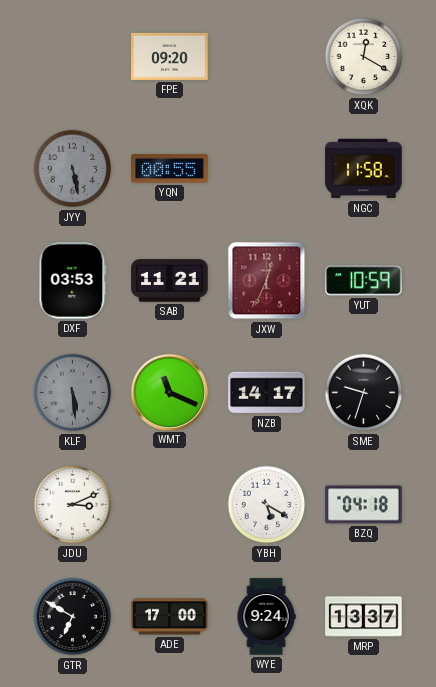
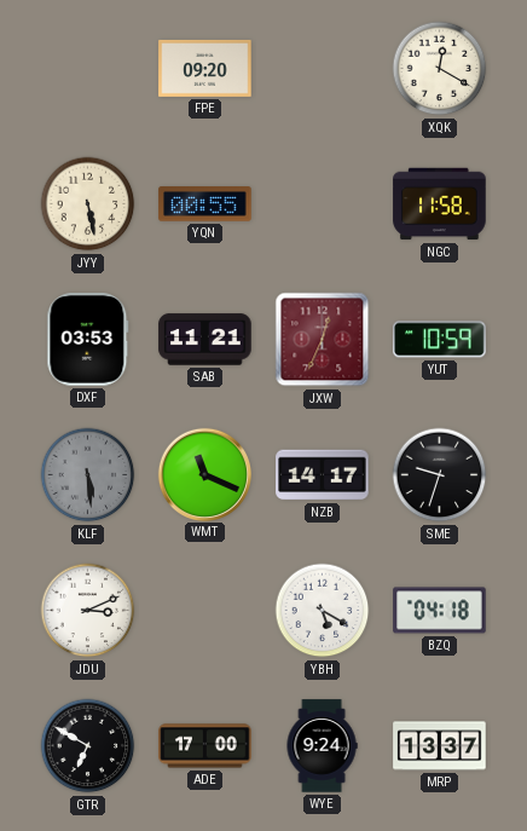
JYY dial: grey -> cream
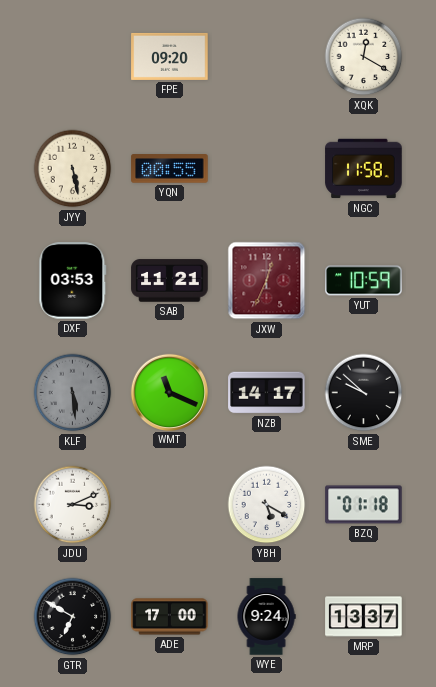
SME: 9:33 -> 9:52
BZQ: 04:18 -> 01:18
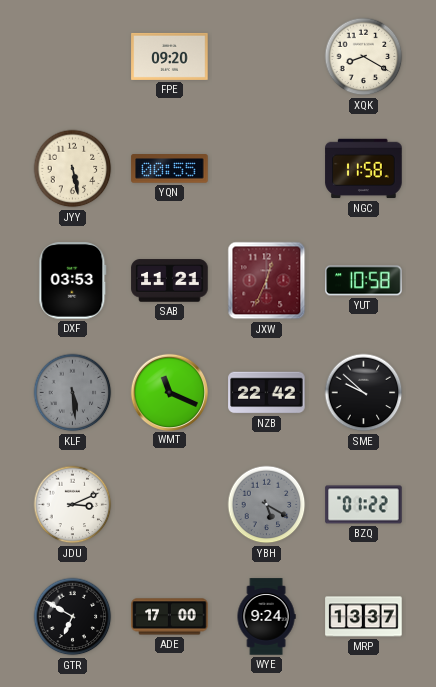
XQK: 12:20 -> 8:20
YUT: 10:59 -> 10:58
NZB: 14:17 -> 22:42
YBH dial: white -> grey
BZQ: 01:18 -> 01:22
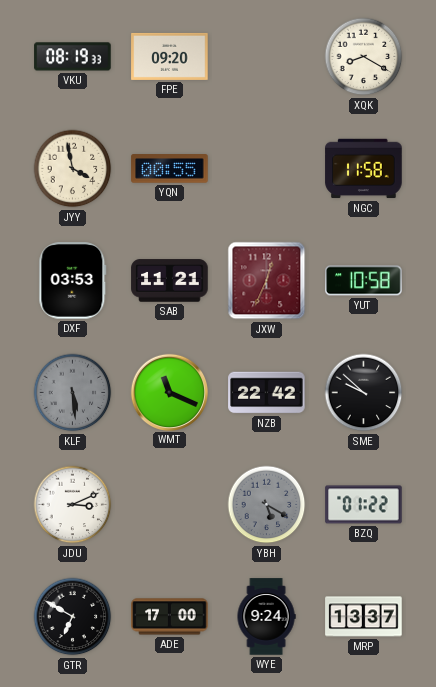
VKU: none -> 08:19
JYY: 5:28 -> 3:58
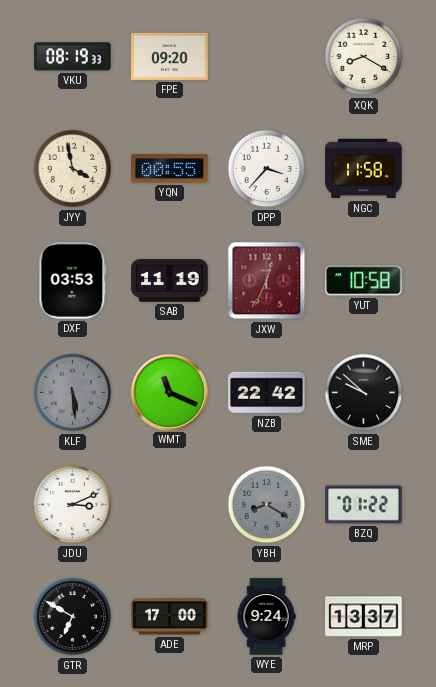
DPP: none -> 3:37
SAB: 11:21 -> 11:19
YBH: 5:20 -> 8:20
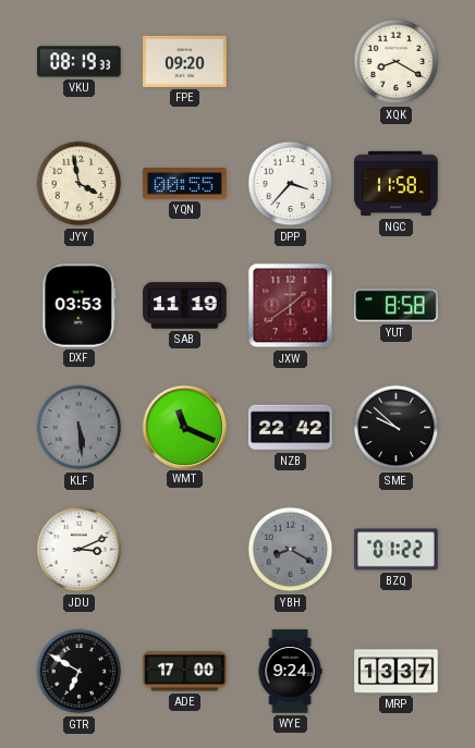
JXW: 12:34 -> 1:39
YUT: 10:58 -> 8:58
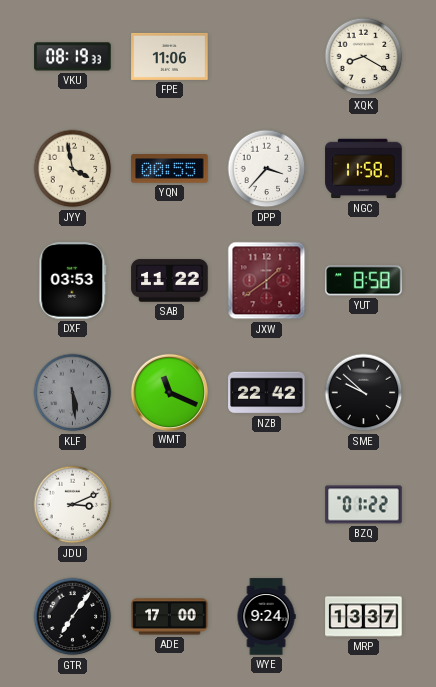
FPE: 09:20 -> 11:06
SAB: 11:19 -> 11:22
YBH: 8:20 -> none
GTR: 6:50 -> 7:06
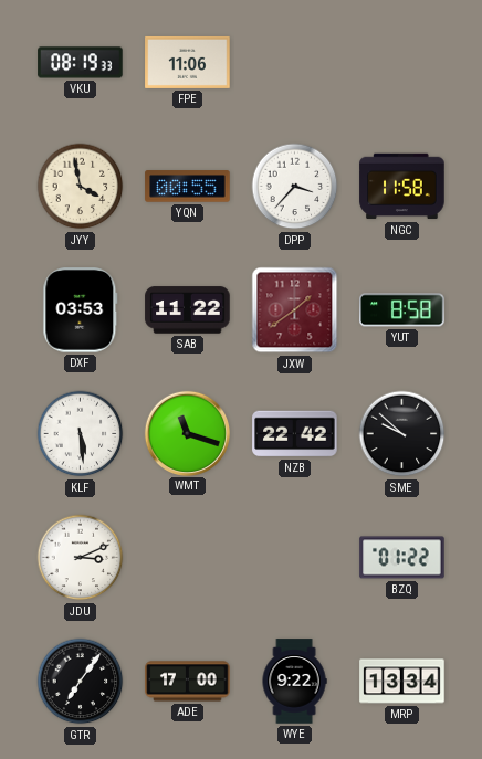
XQK: 8:20 -> none
KLF dial: grey -> white
WMT: 11:19 -> 11:18
WYE: 9:24 -> 9:22
MRP: 13:37 -> 13:34
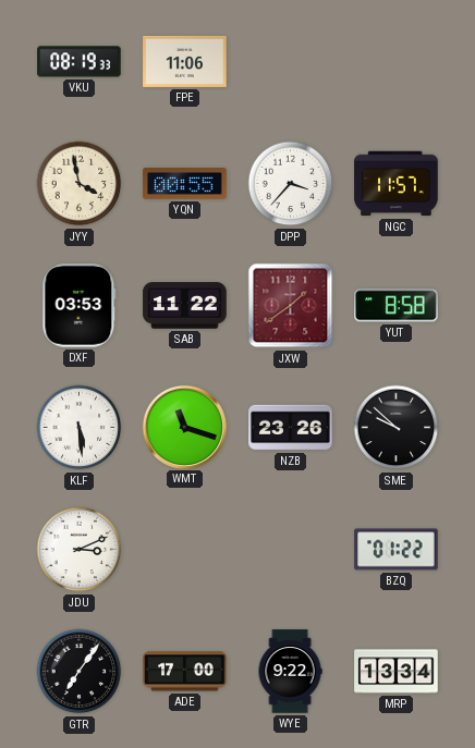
NGC: 11:58 -> 11:57
NZB: 22:42 -> 23:26
